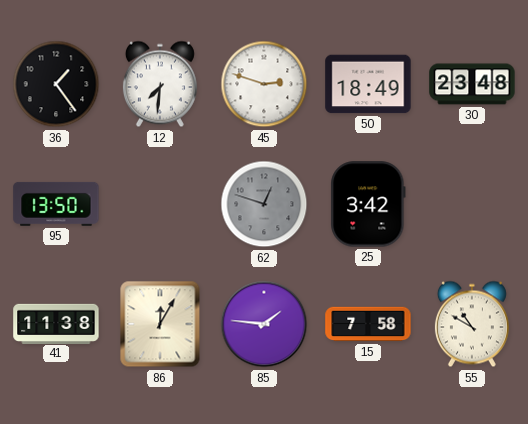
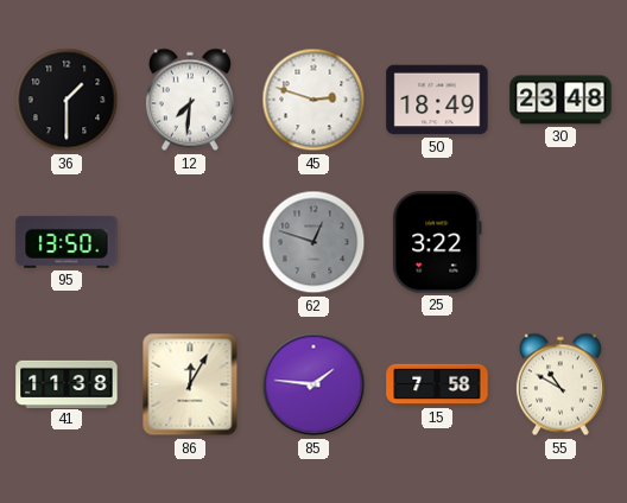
36: 1:24 -> 1:30
25: 3:42 -> 3:22
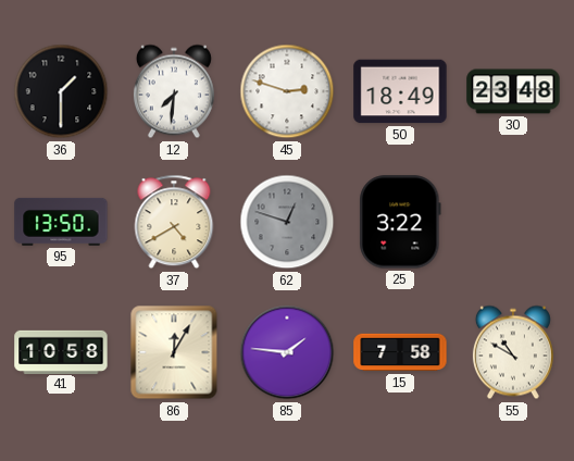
37: none -> 4:40
41: 11:38 -> 10:58
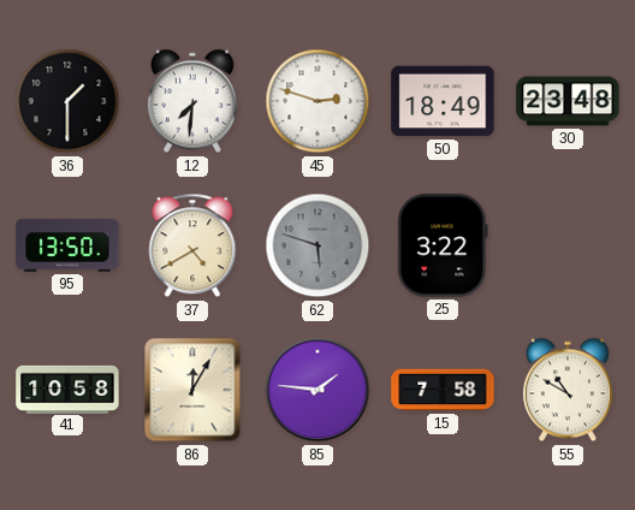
62: 12:48 -> 5:48
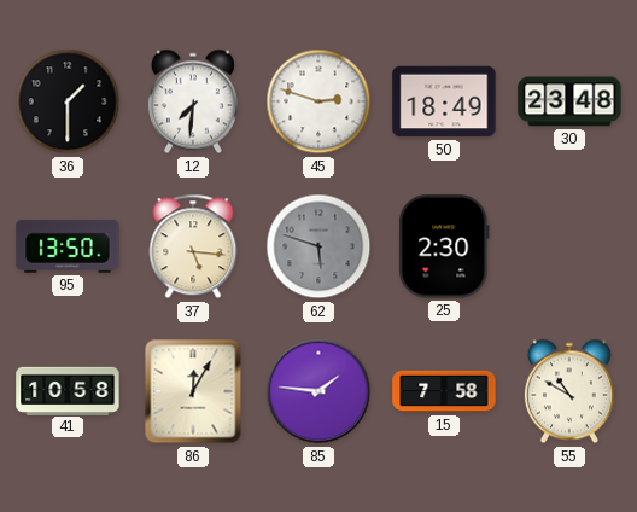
37: 4:40 -> 5:16
25: 3:22 -> 2:30
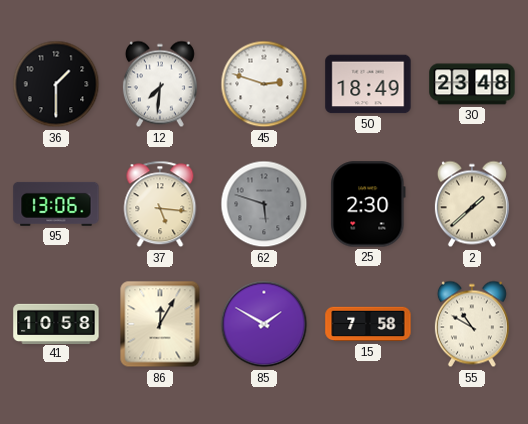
95: 13:50 -> 13:06
2: none -> 1:38
85: 1:46 -> 1:50
